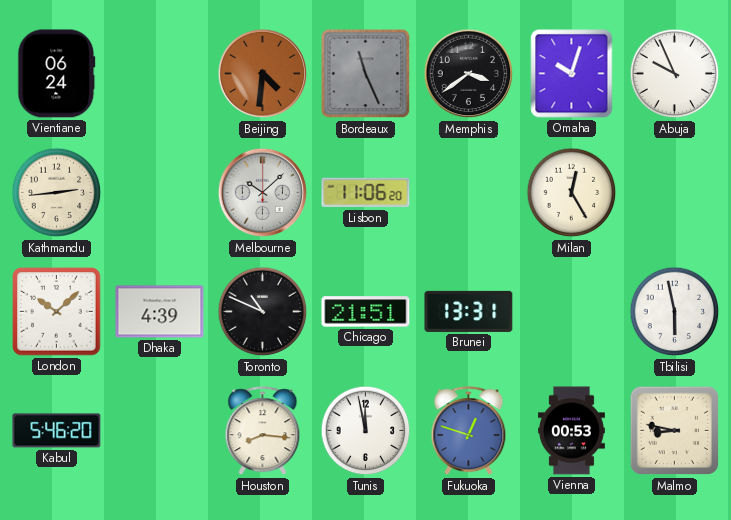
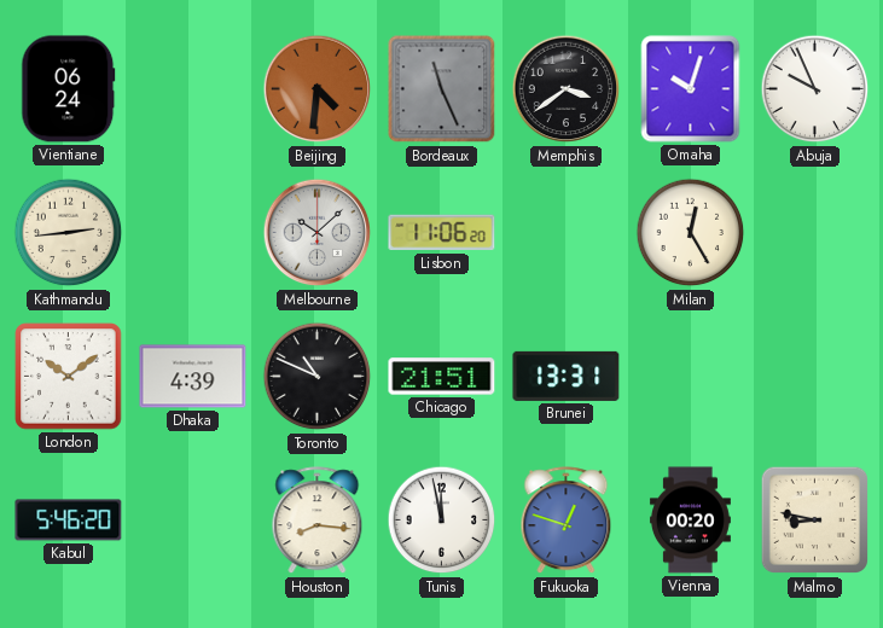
London: 10:08 -> 10:09
Tbilisi: 5:58 -> none
Vienna: 00:53 -> 00:20
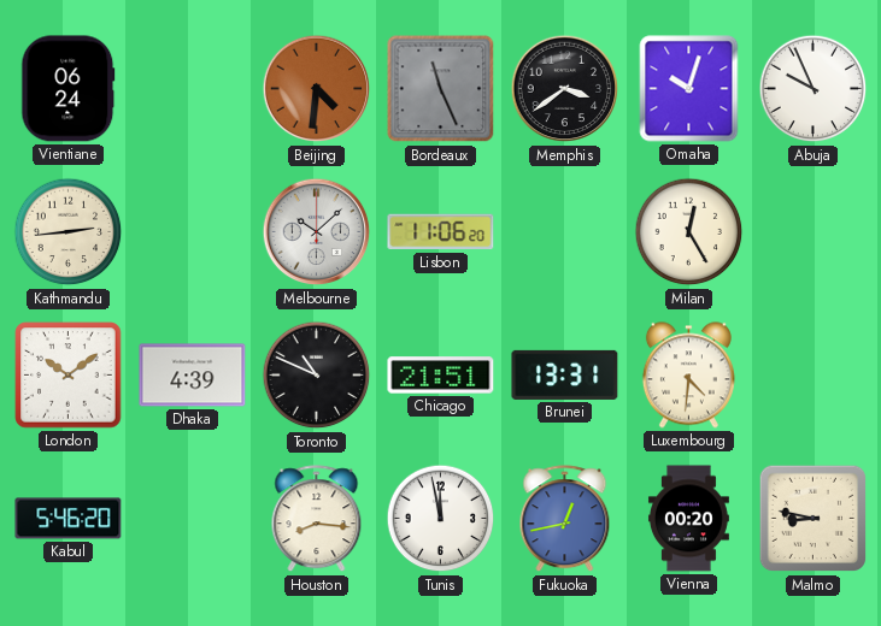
Luxembourg: none -> 4:31
Fukuoka: 12:48 -> 12:43
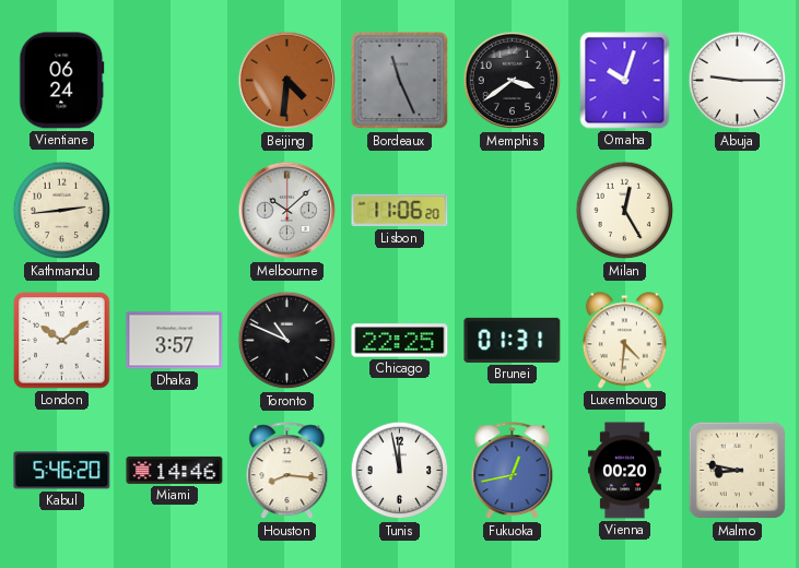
Abuja: 9:56 -> 9:15
Dhaka: 4:39 -> 3:57
Chicago: 21:51 -> 22:25
Brunei: 13:31 -> 01:31
Miami: none -> 14:46
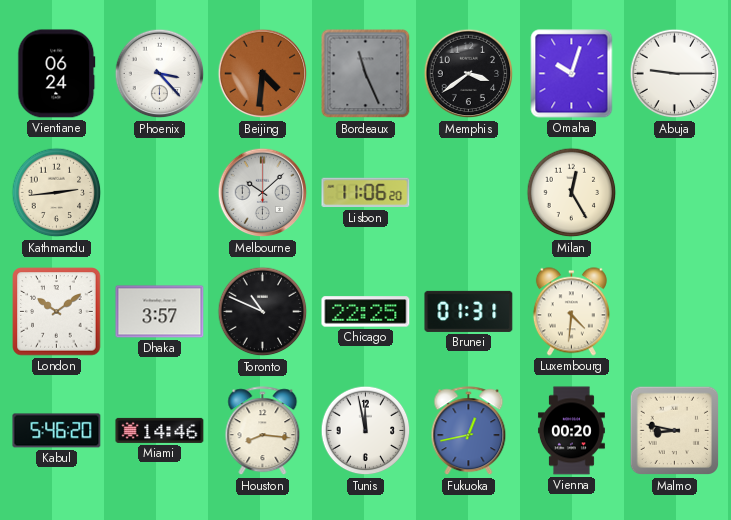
Phoenix: none -> 3:23
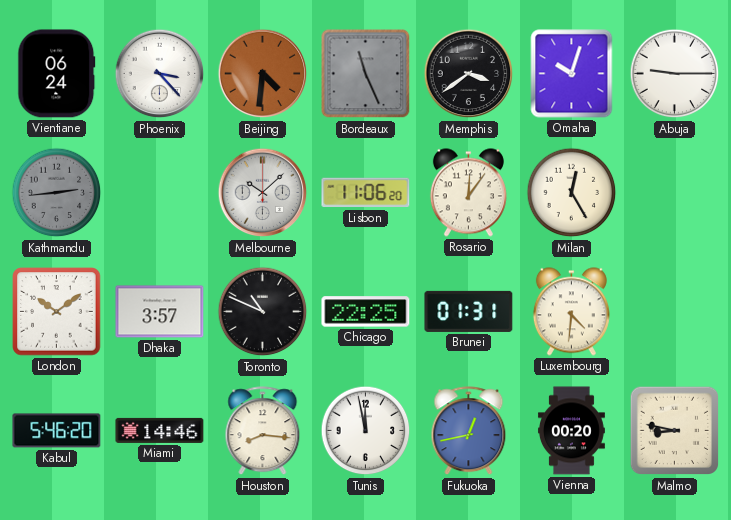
Kathmandu dial: cream -> grey
Rosario: none -> 12:06
